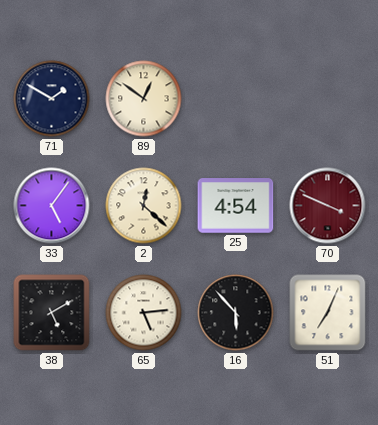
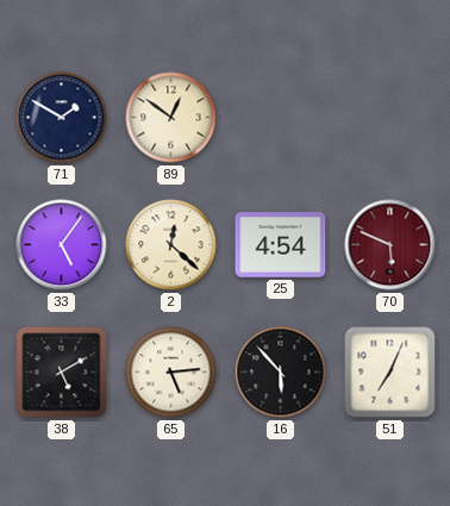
70: 3:49 -> 5:49
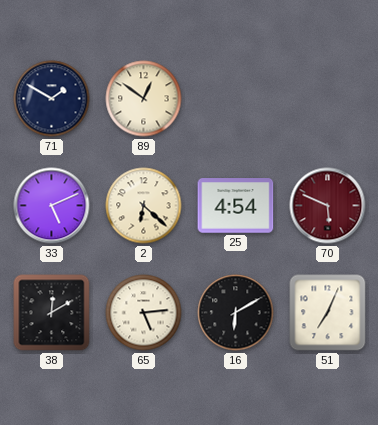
33: 5:06 -> 5:11
2: 12:22 -> 6:22
38: 5:10 -> 12:10
16: 5:53 -> 6:10
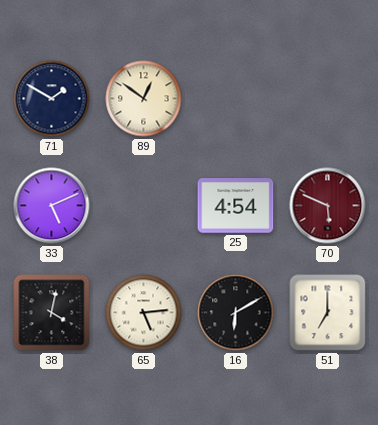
2: 6:22 -> none
38: 12:10 -> 4:02
51: 7:04 -> 7:00
